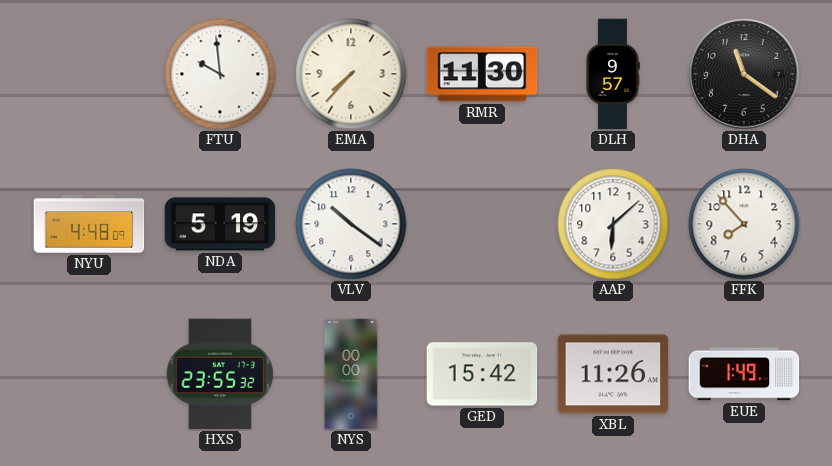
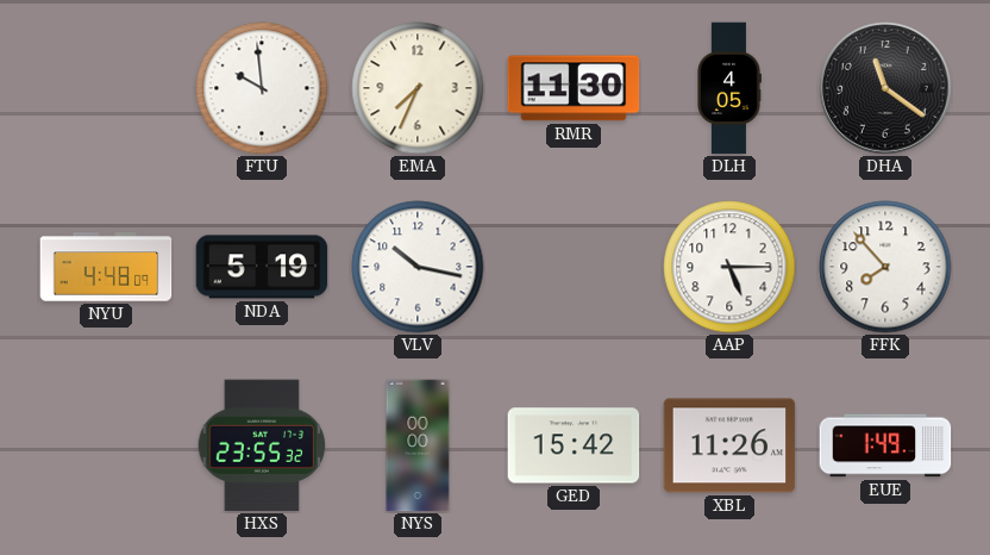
EMA: 7:37 -> 7:34
DLH: 9:57 -> 4:05
VLV: 10:21 -> 10:17
AAP: 6:08 -> 5:15
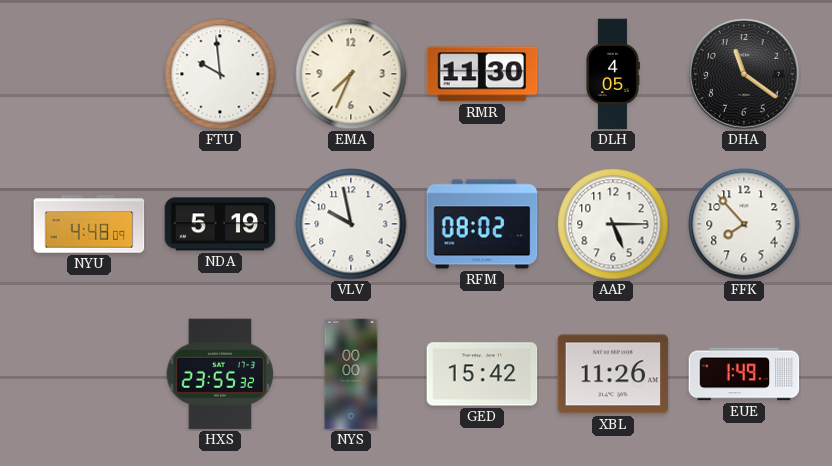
VLV: 10:17 -> 9:58
RFM: none -> 08:02
